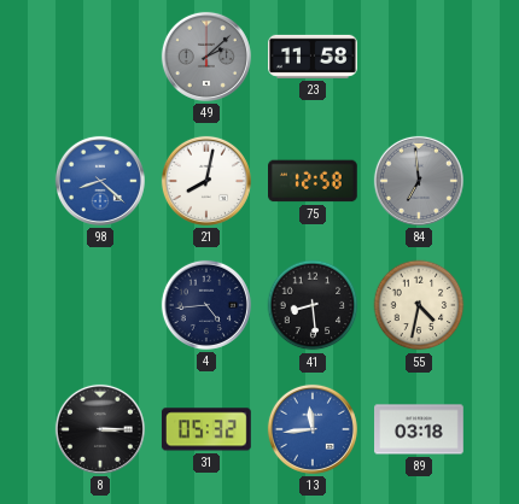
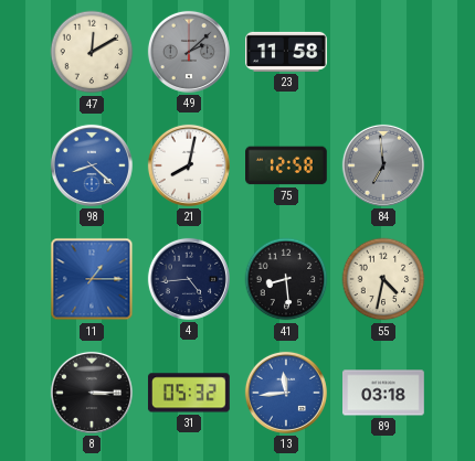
47: none -> 12:10
11: none -> 1:15
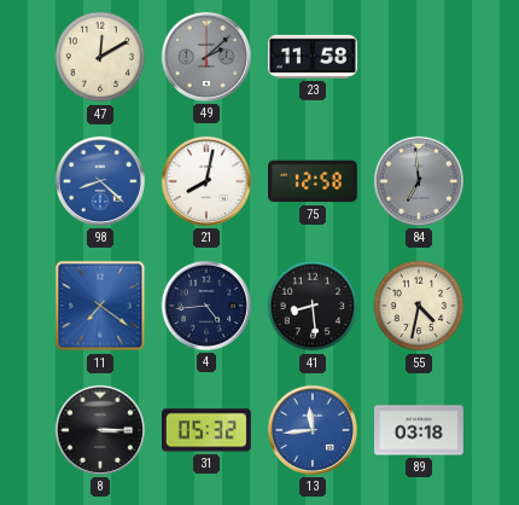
11: 1:15 -> 7:21
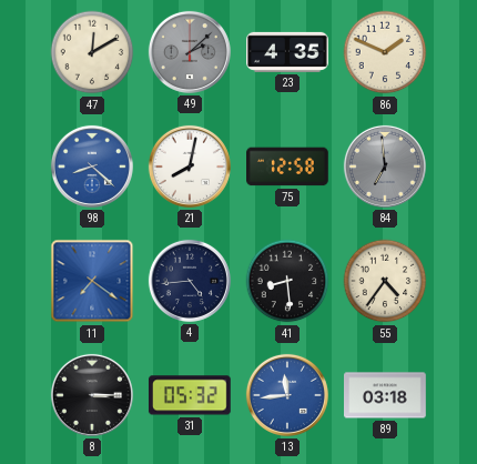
23: 11:58 -> 4:35
86: none -> 1:49
55: 4:32 -> 4:36
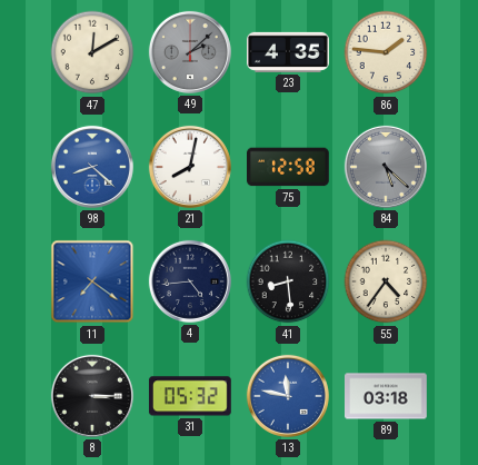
86: 1:49 -> 1:46
84: 6:59 -> 5:22
13: 11:44 -> 11:47
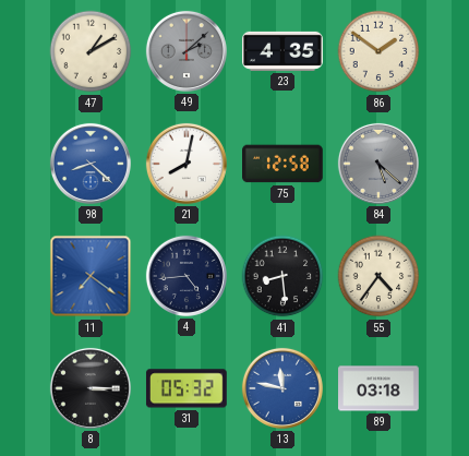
47: 12:10 -> 1:10
86: 1:46 -> 1:51
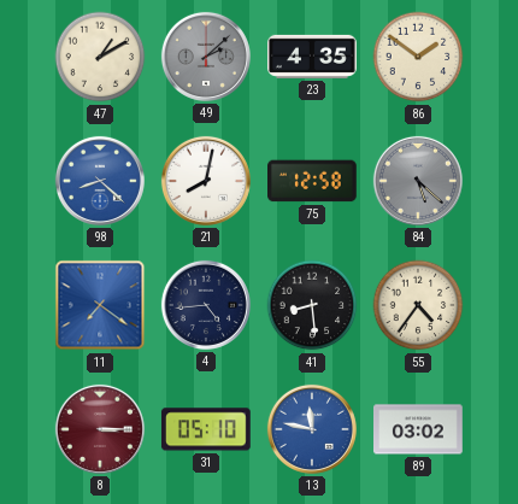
8 dial: black -> burgundy
31: 05:32 -> 05:10
89: 03:18 -> 03:02
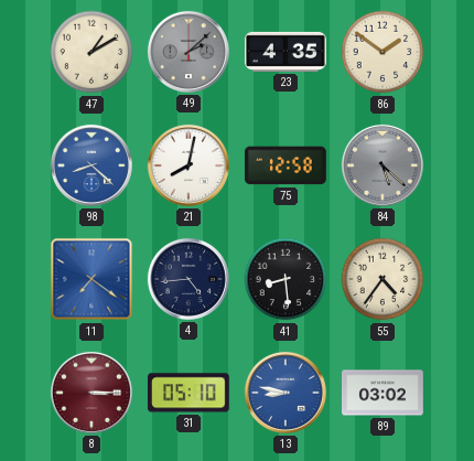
13: 11:47 -> 8:47
